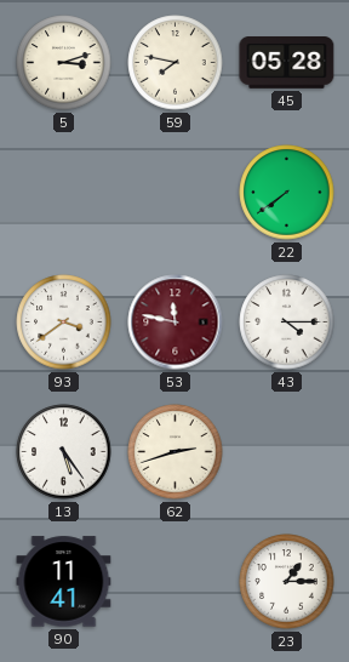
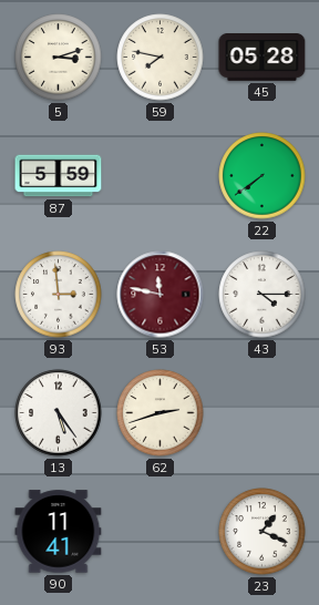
87: none -> 5:59
93: 3:39 -> 2:59
23: 1:15 -> 1:19
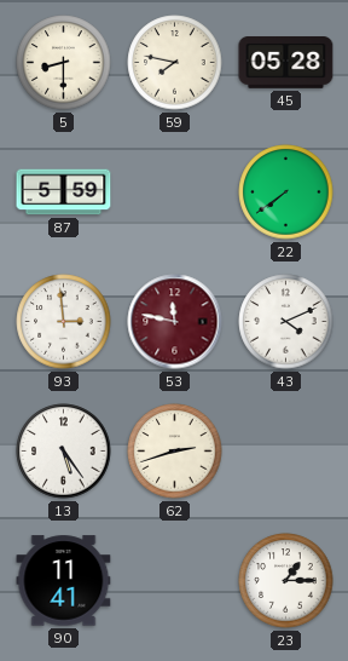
5: 3:12 -> 8:30
43: 4:15 -> 4:11
23: 1:19 -> 1:15
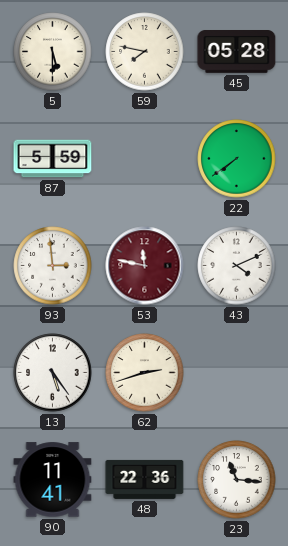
5: 8:30 -> 5:30
48: none -> 22:36
23: 1:15 -> 11:16
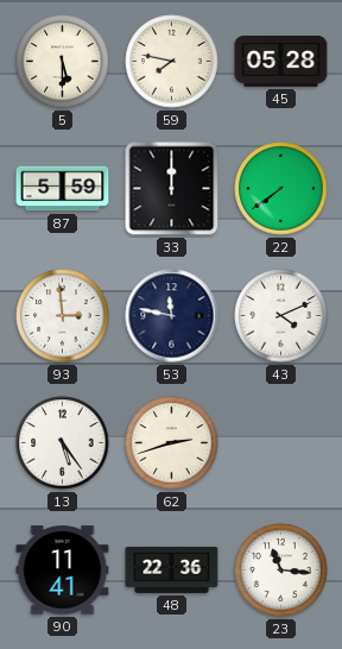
33: none -> 12:00
53 dial: burgundy -> navy
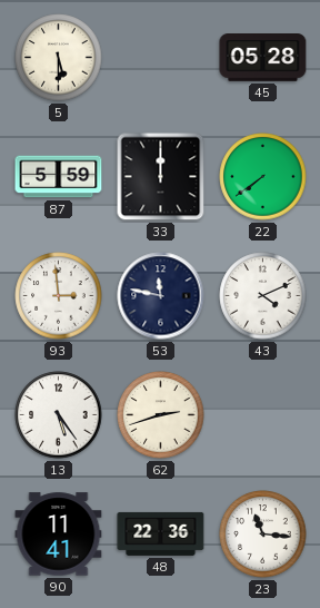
59: 7:47 -> none
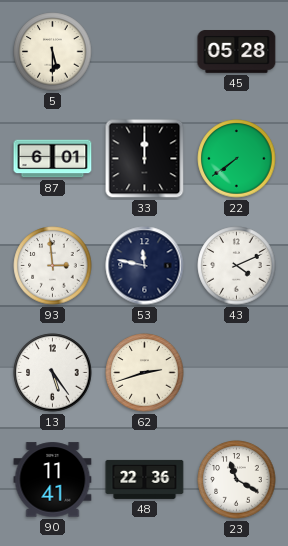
87: 5:59 -> 6:01
23: 11:16 -> 11:20
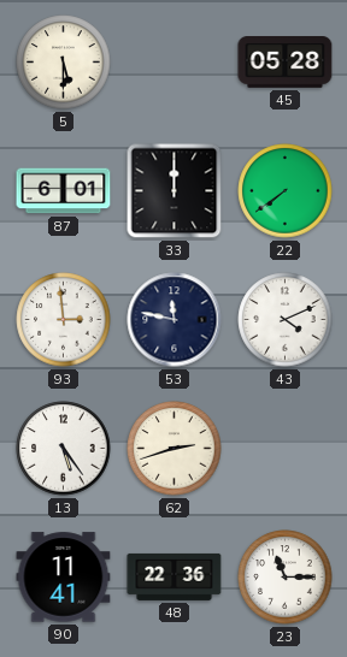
23: 11:20 -> 11:15
